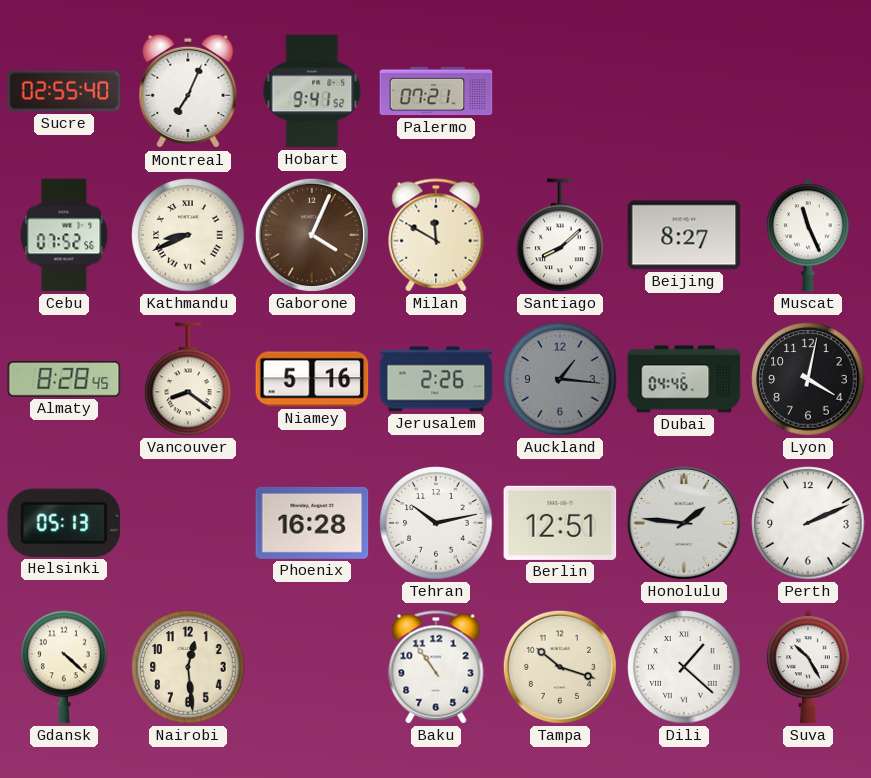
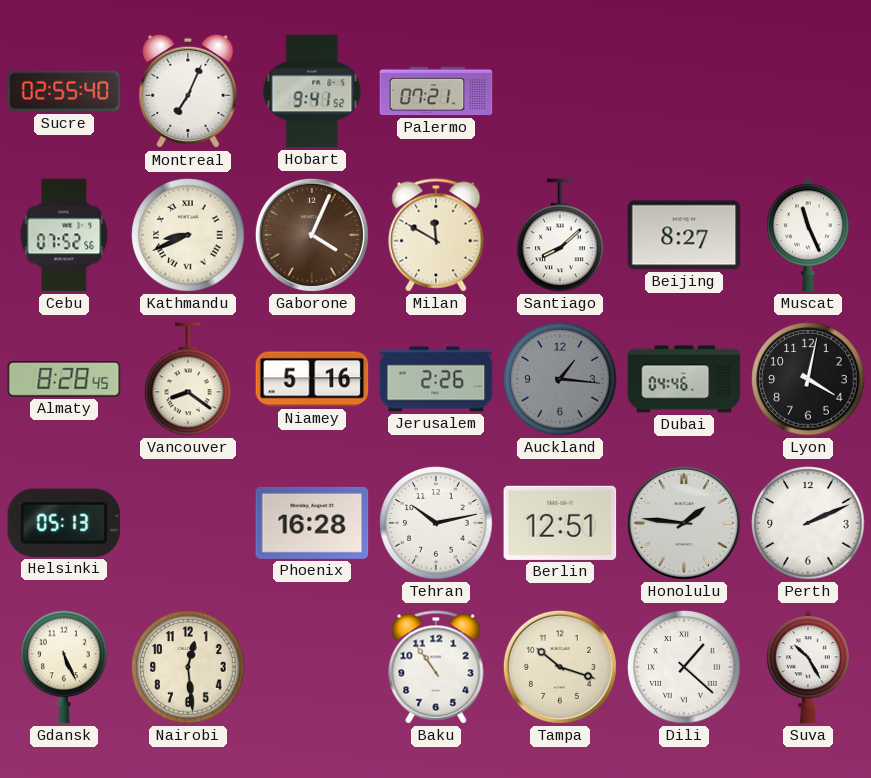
Gdansk: 4:22 -> 5:26
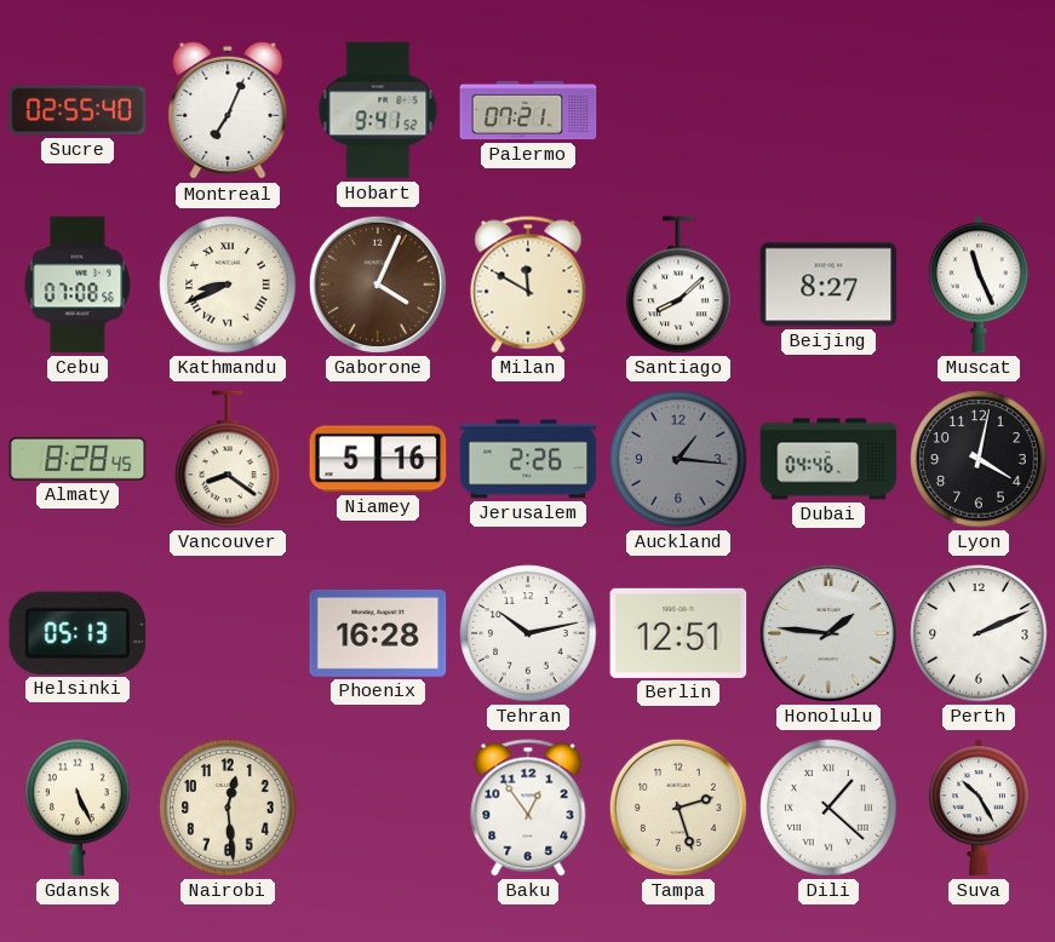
Cebu: 07:52 -> 07:08
Baku: 10:54 -> 12:54
Tampa: 10:18 -> 2:27
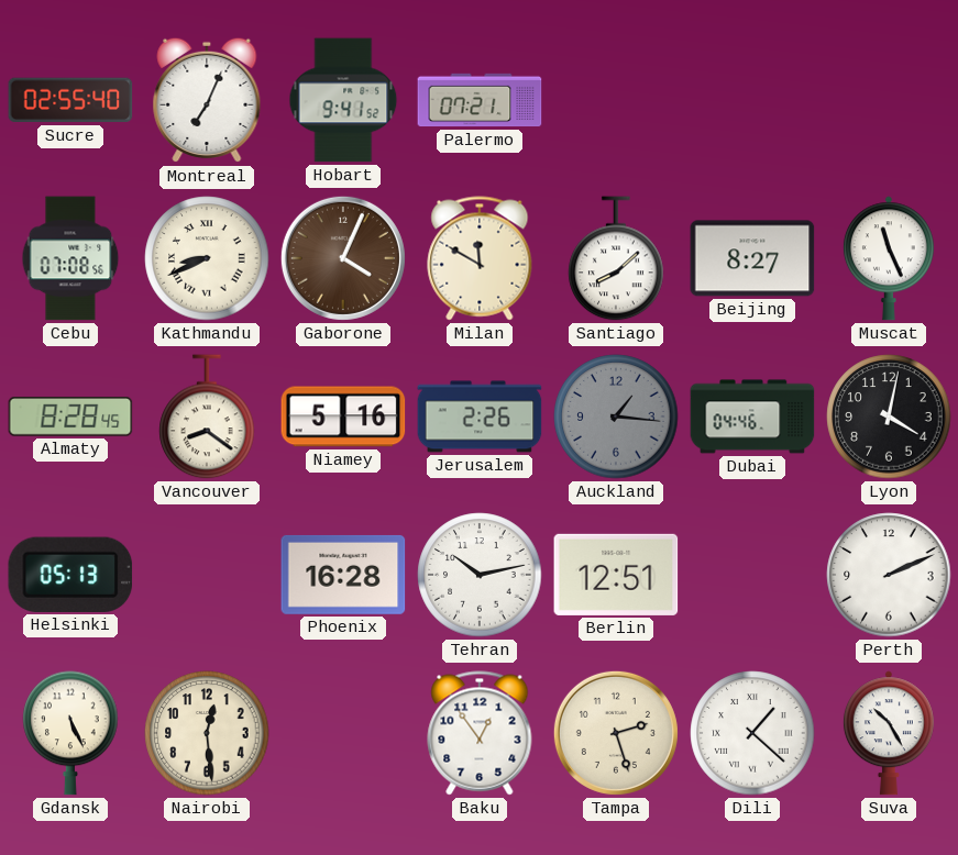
Honolulu: 1:46 -> none
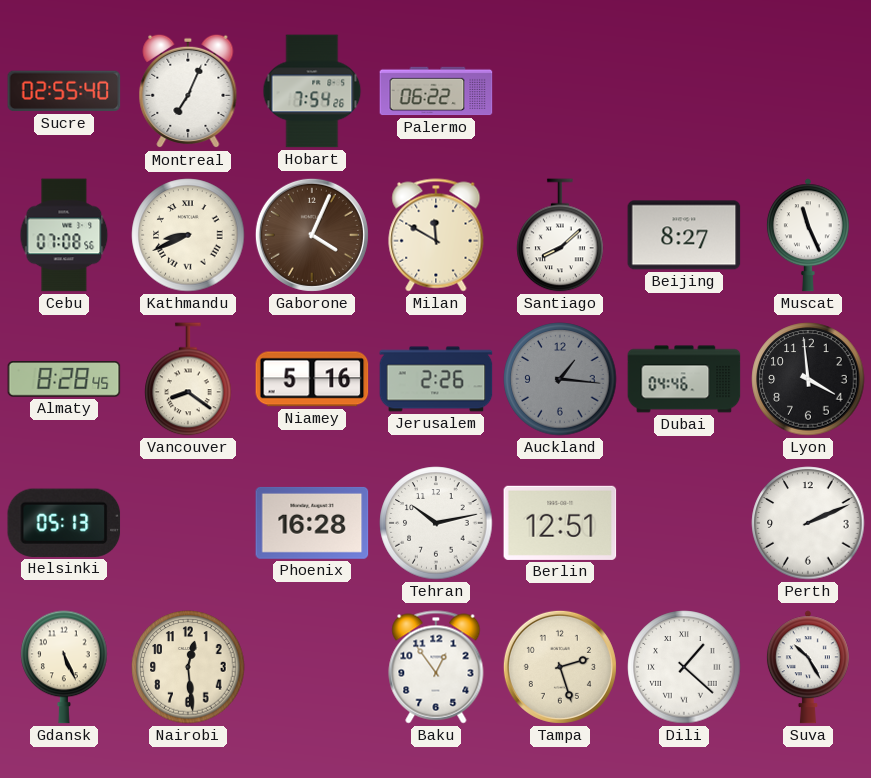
Hobart: 9:41 -> 7:54
Palermo: 07:21 -> 06:22
Lyon: 4:02 -> 3:59
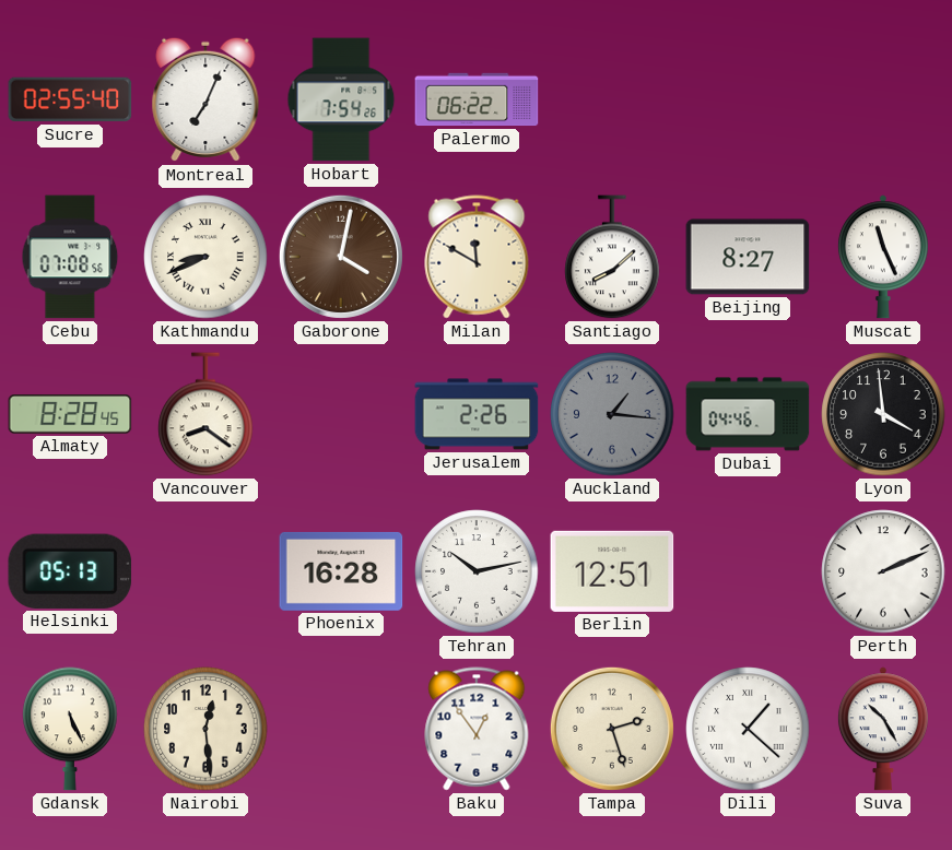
Gaborone: 4:04 -> 4:02
Niamey: 5:16 -> none
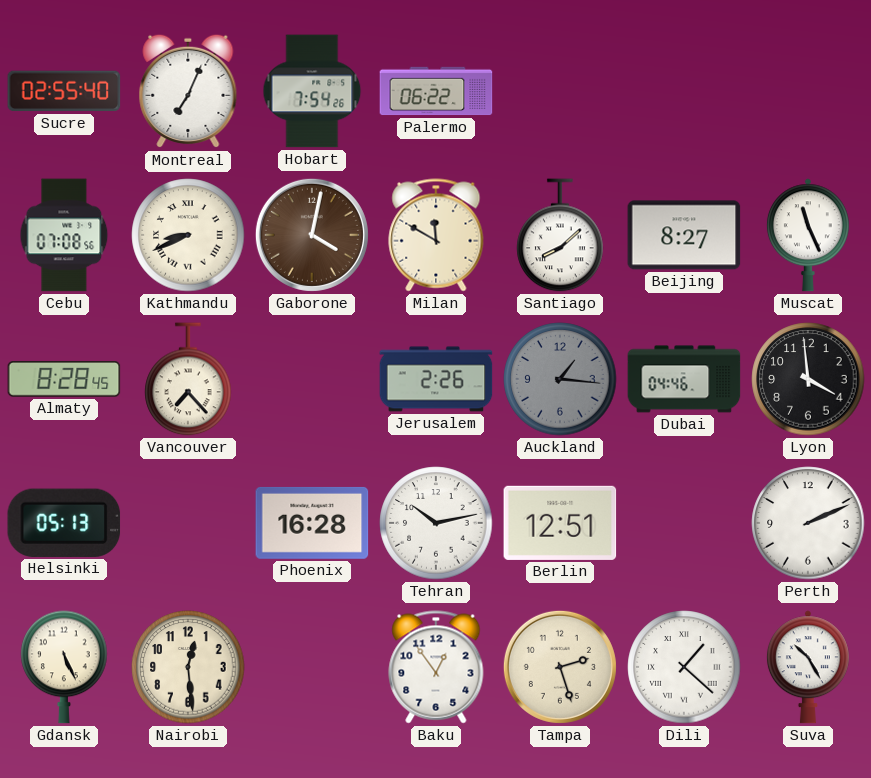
Vancouver: 8:21 -> 7:23
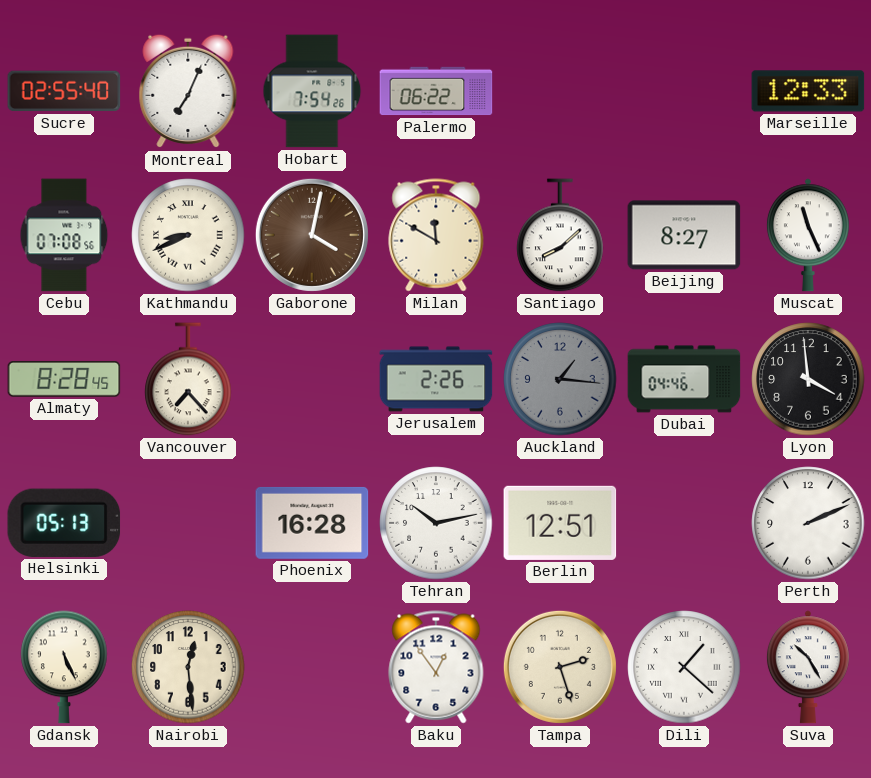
Marseille: none -> 12:33
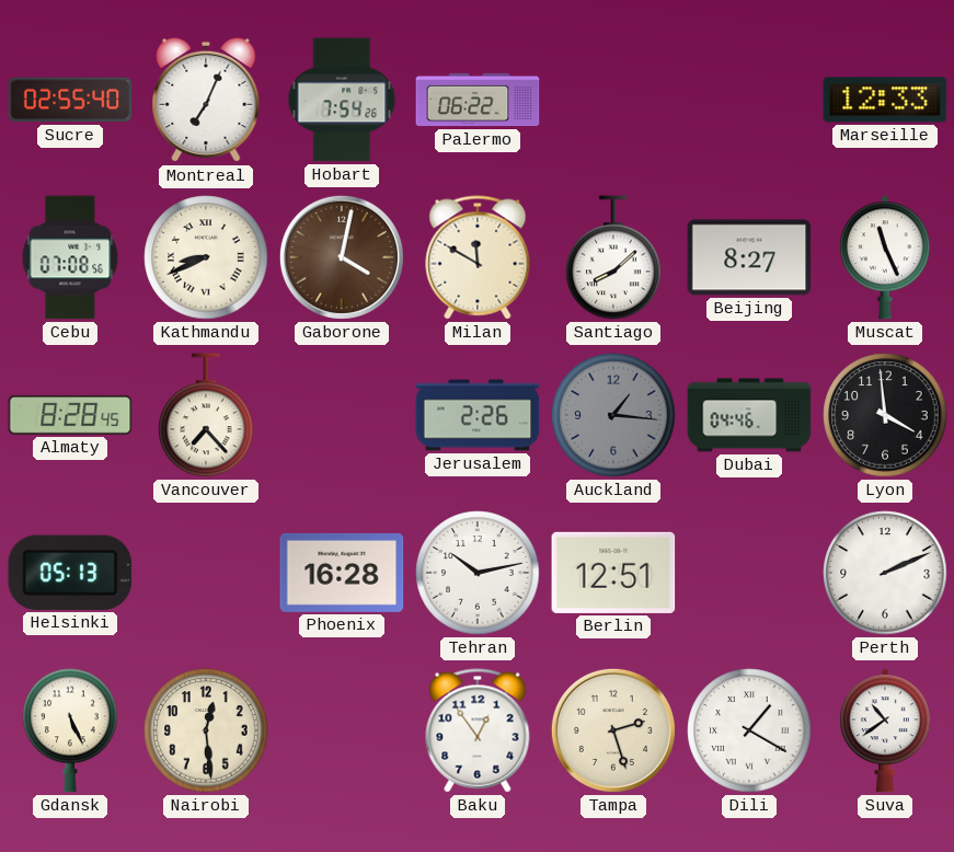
Dili: 1:22 -> 1:20
Suva: 10:25 -> 10:39
